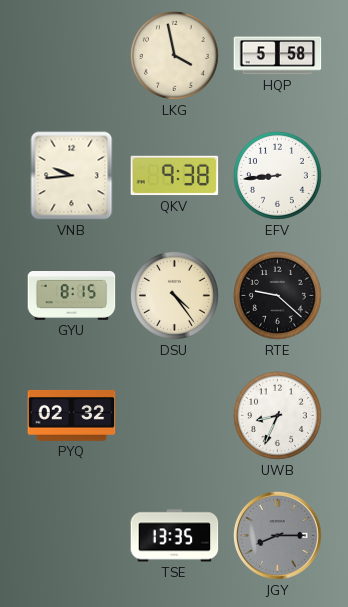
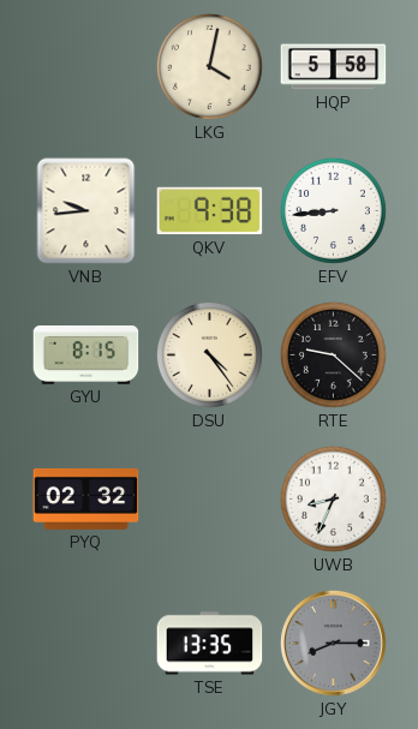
LKG: 3:58 -> 4:02
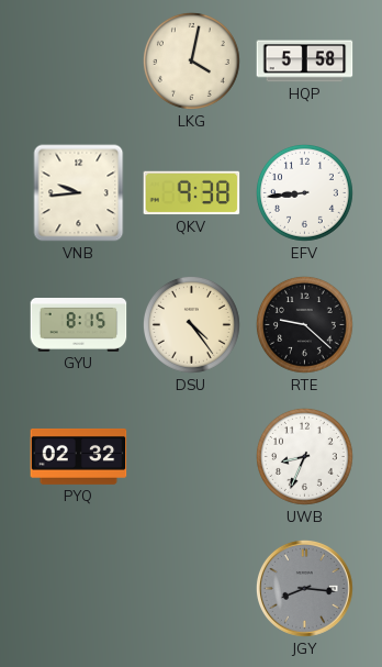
TSE: 13:35 -> none
JGY: 8:15 -> 8:16
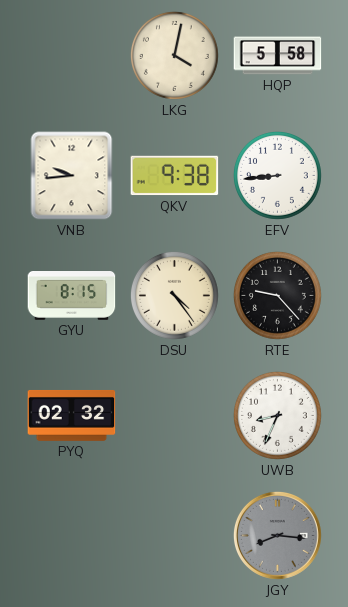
RTE: 9:22 -> 9:23
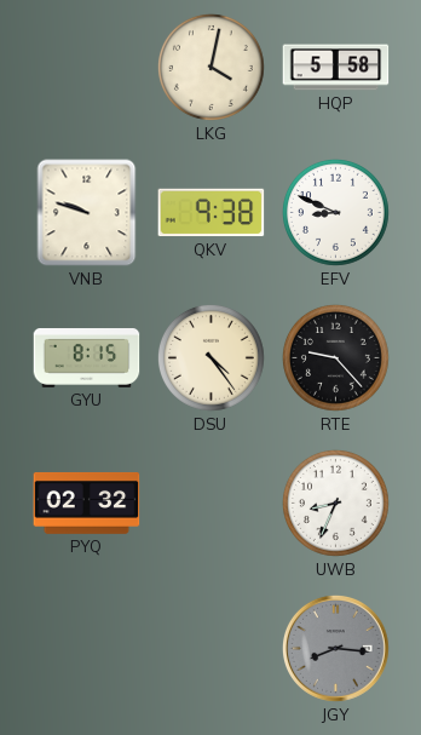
VNB: 9:44 -> 9:48
EFV: 8:44 -> 8:49
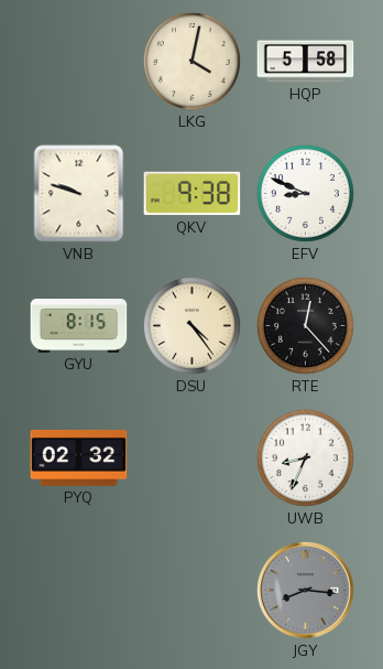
RTE: 9:23 -> 12:23
